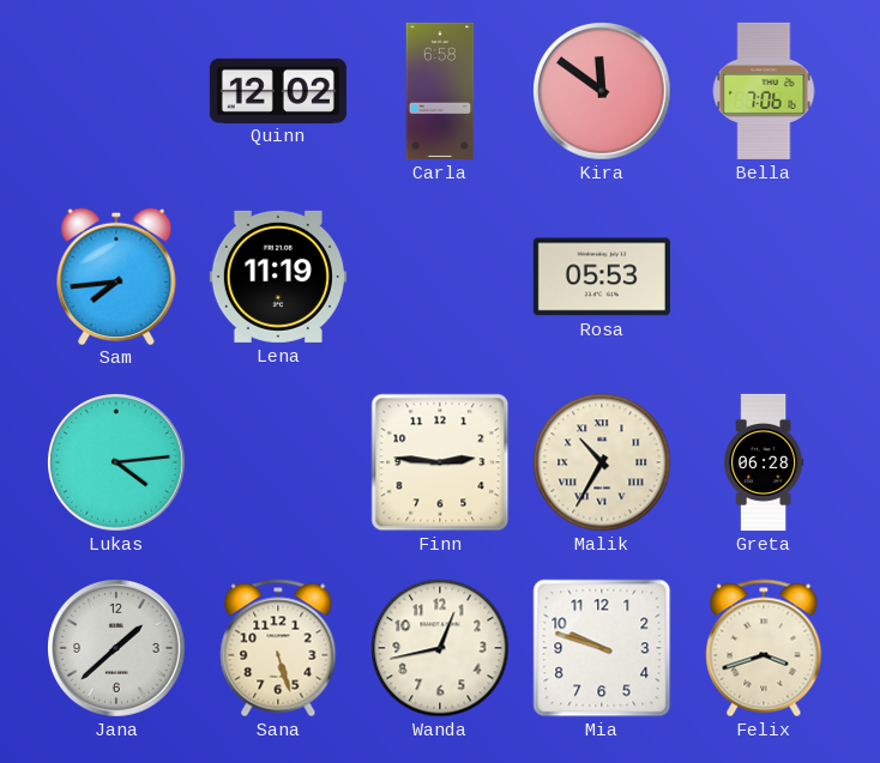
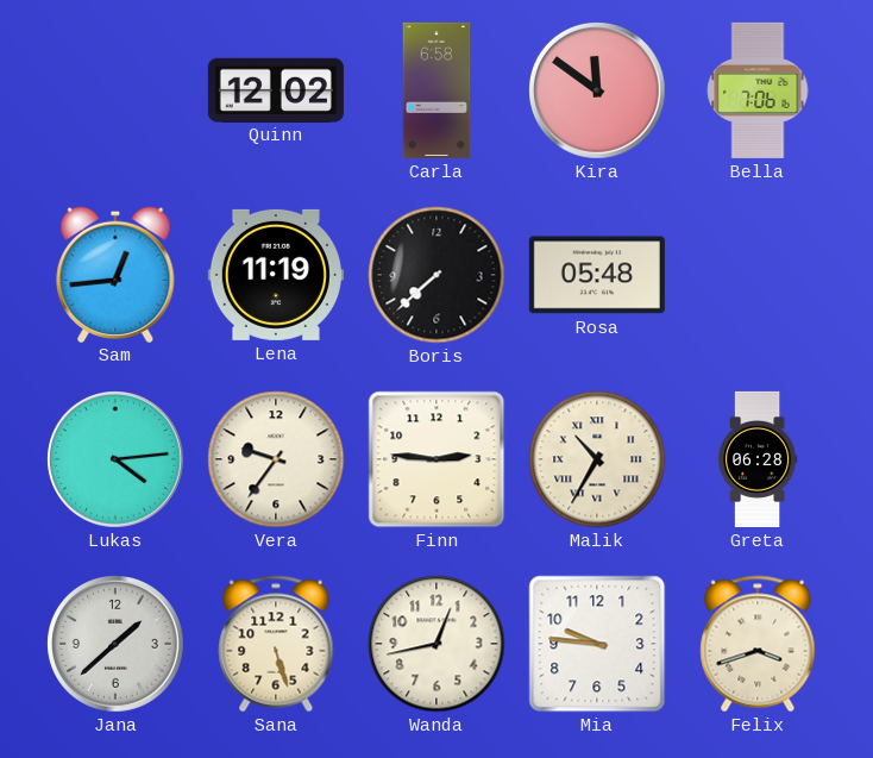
Sam: 7:44 -> 12:44
Boris: none -> 7:38
Rosa: 05:53 -> 05:48
Vera: none -> 9:36
Mia: 9:48 -> 9:46
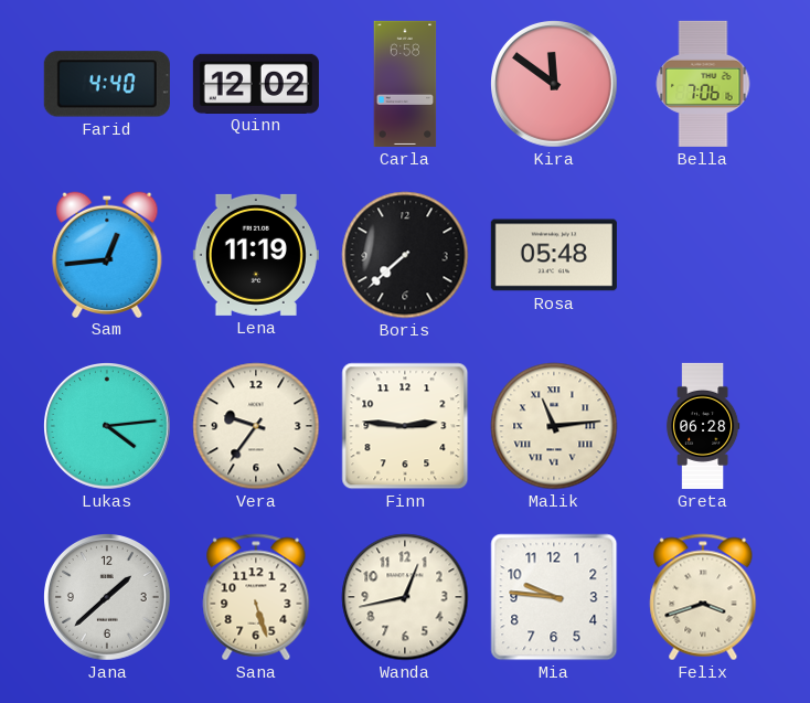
Farid: none -> 4:40
Malik: 10:35 -> 11:14
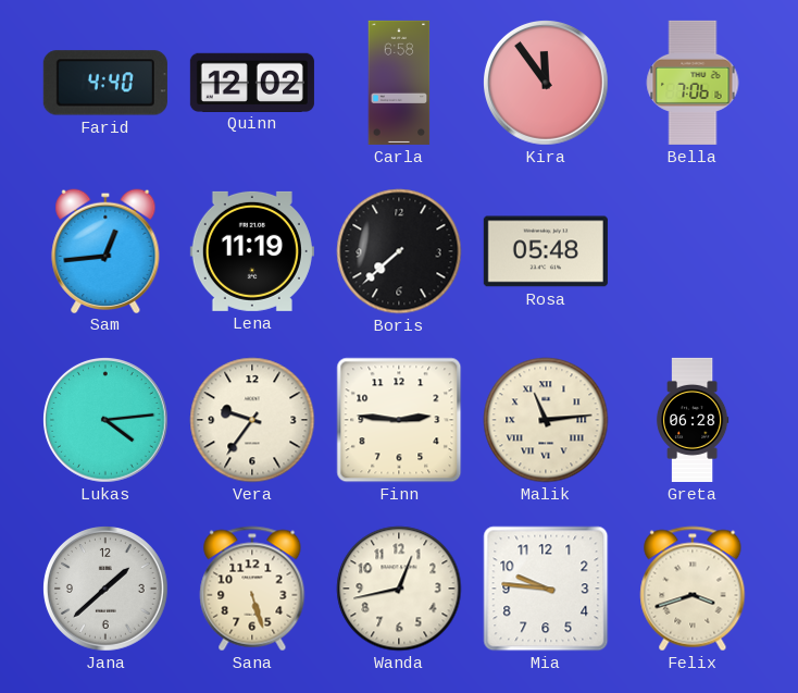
Kira: 11:51 -> 11:54
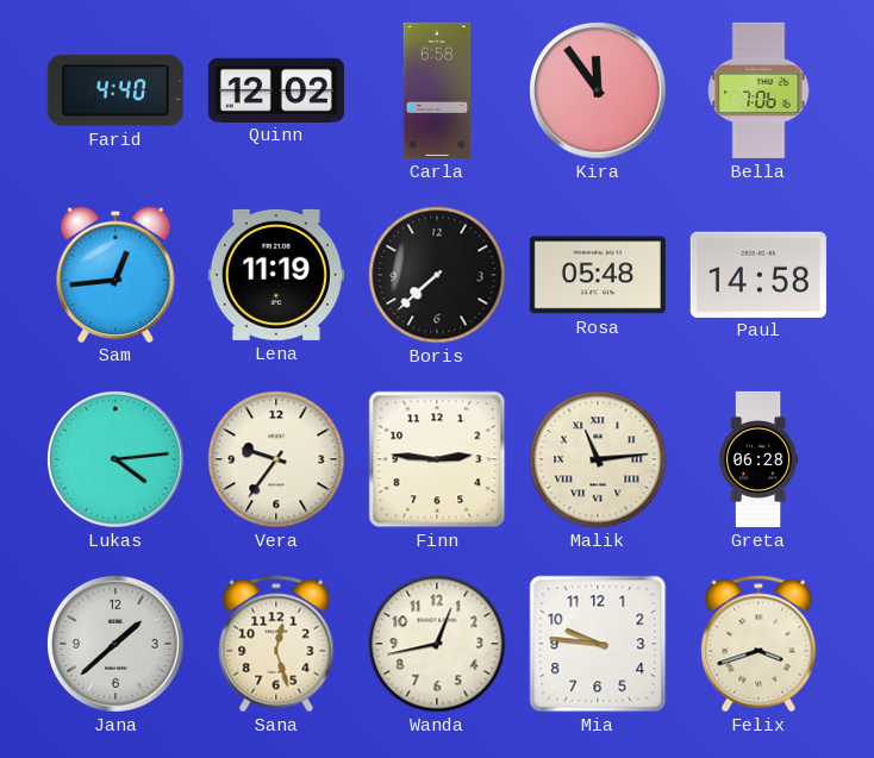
Paul: none -> 14:58
Sana: 5:27 -> 12:27
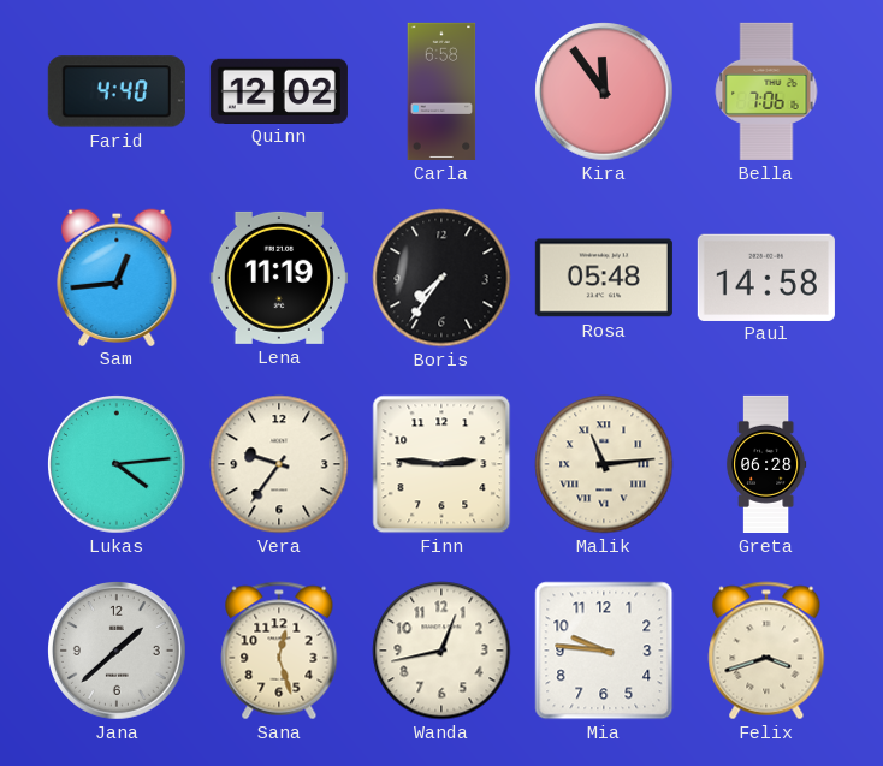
Boris: 7:38 -> 7:36
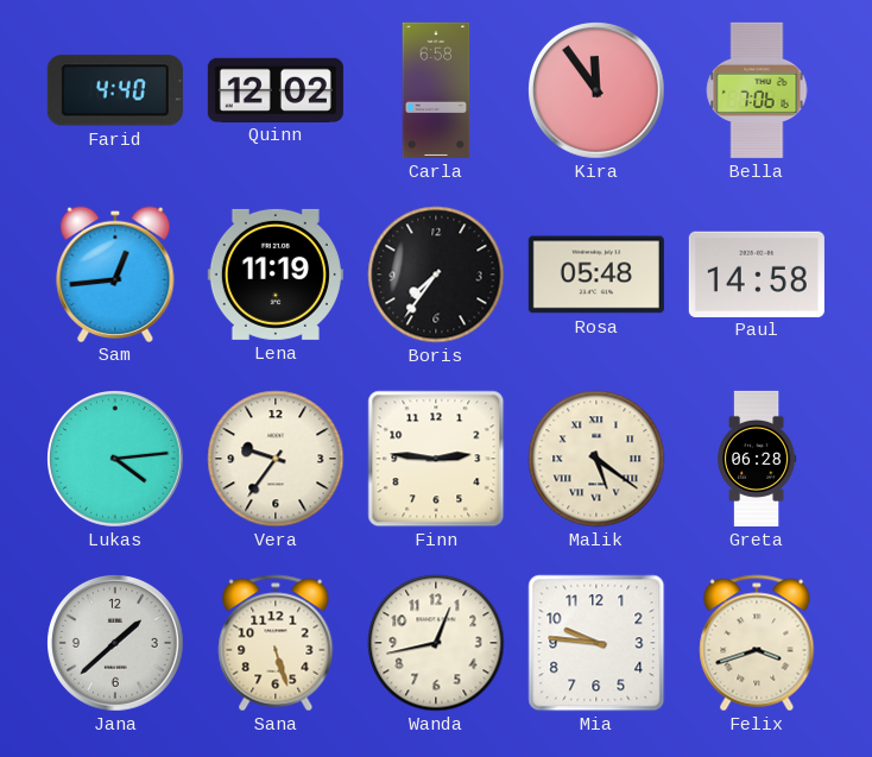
Malik: 11:14 -> 5:21
Sana: 12:27 -> 5:27
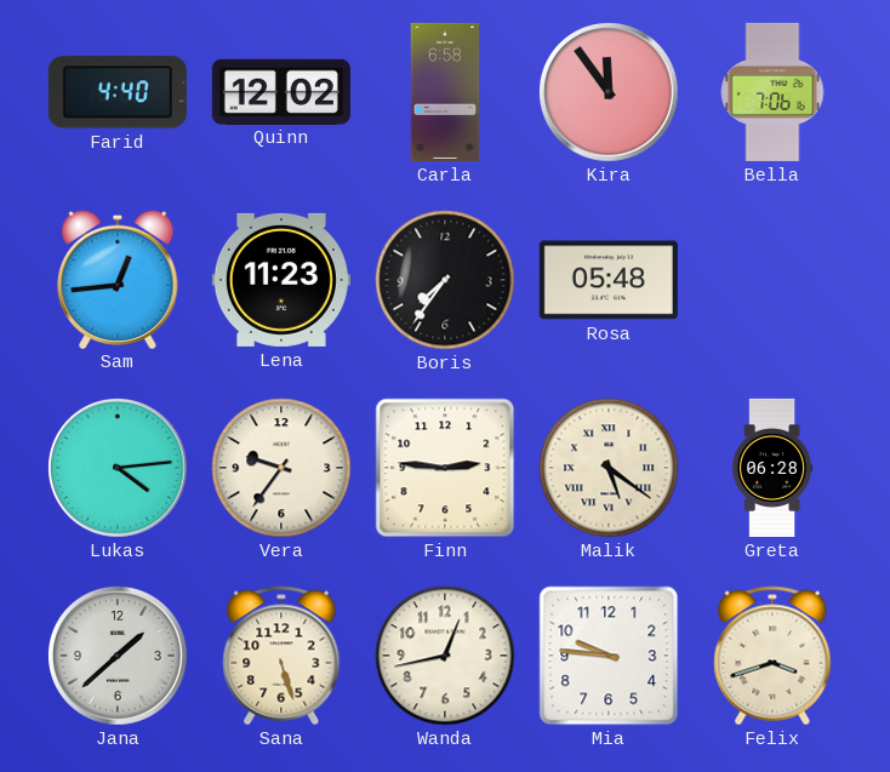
Lena: 11:19 -> 11:23
Paul: 14:58 -> none
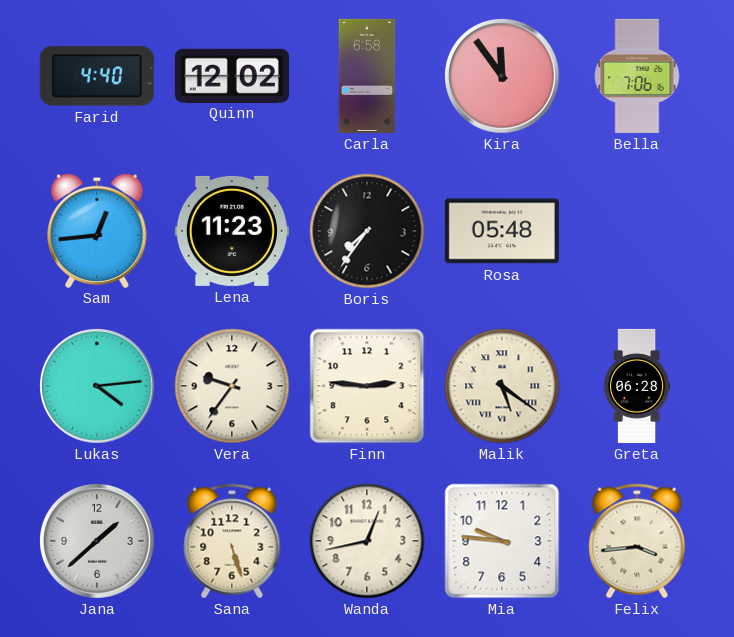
Felix: 3:42 -> 3:44
